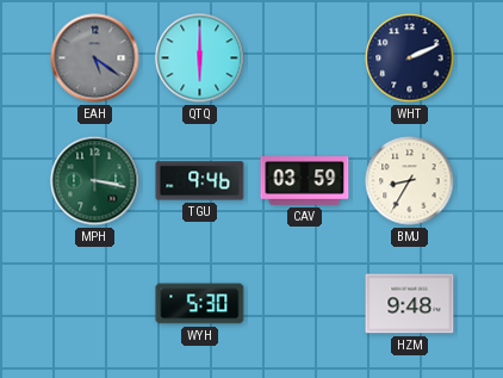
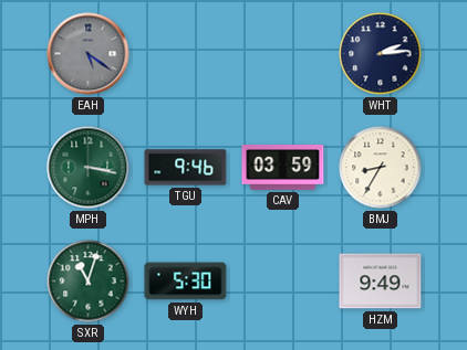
QTQ: 6:00 -> none
WHT: 2:11 -> 2:14
SXR: none -> 11:03
HZM: 9:48 -> 9:49
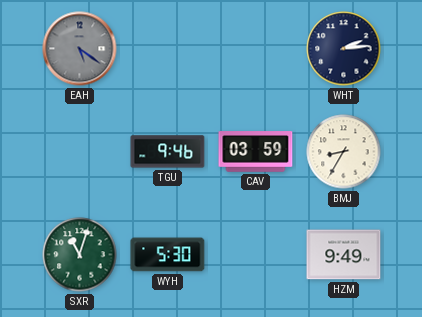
MPH: 3:17 -> none
